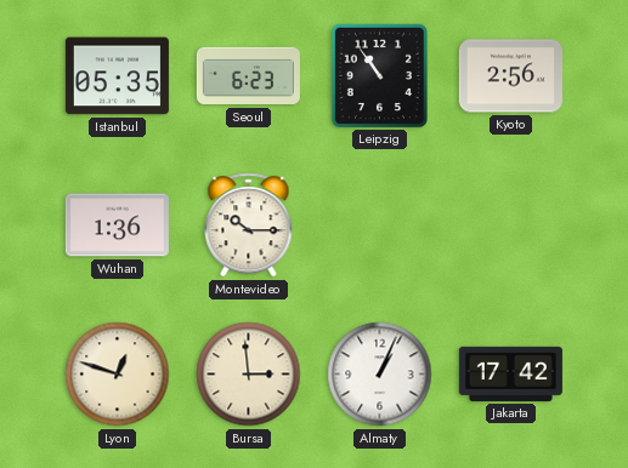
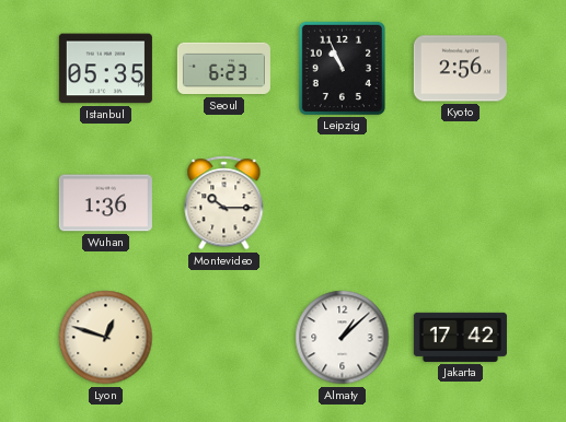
Leipzig: 10:54 -> 10:56
Bursa: 2:59 -> none
Almaty: 1:04 -> 1:08
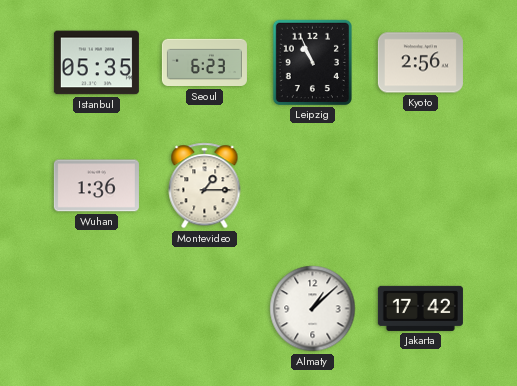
Montevideo: 10:15 -> 1:15
Lyon: 12:48 -> none
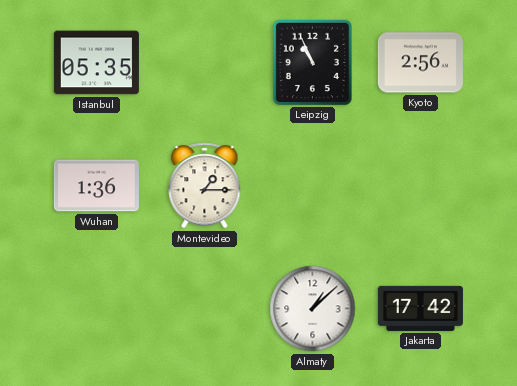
Seoul: 6:23 -> none
